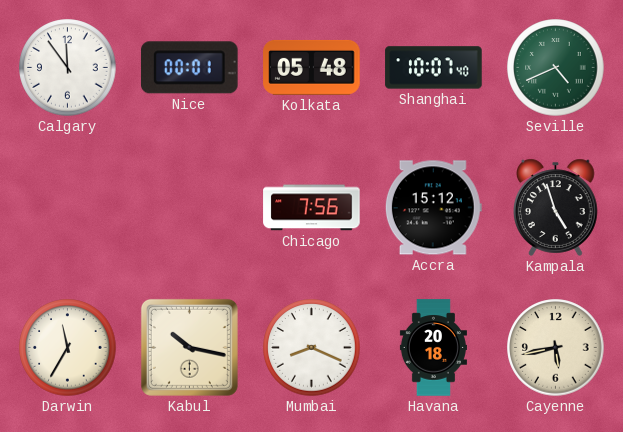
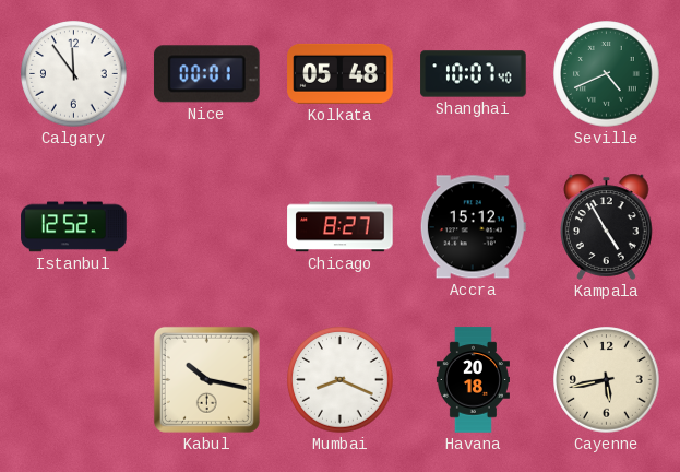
Istanbul: none -> 12:52
Chicago: 7:56 -> 8:27
Kampala: 4:57 -> 4:55
Darwin: 11:35 -> none
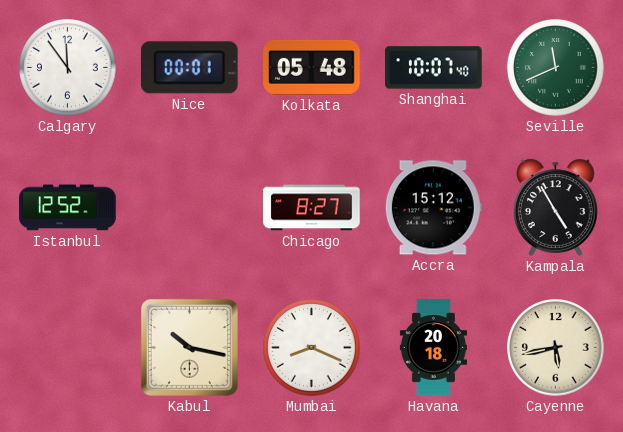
Seville: 4:41 -> 11:41
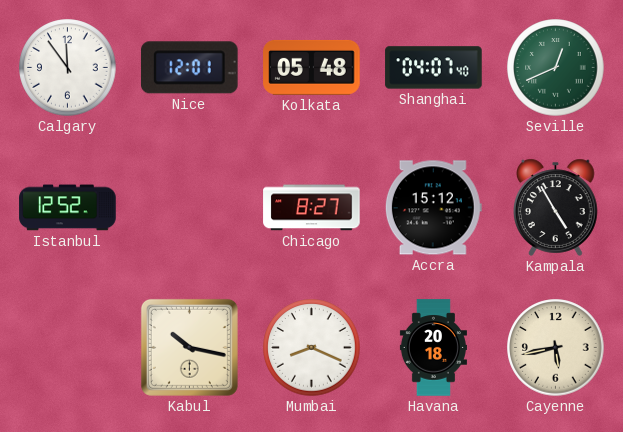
Nice: 00:01 -> 12:01
Shanghai: 10:07 -> 04:07
Seville: 11:41 -> 12:41
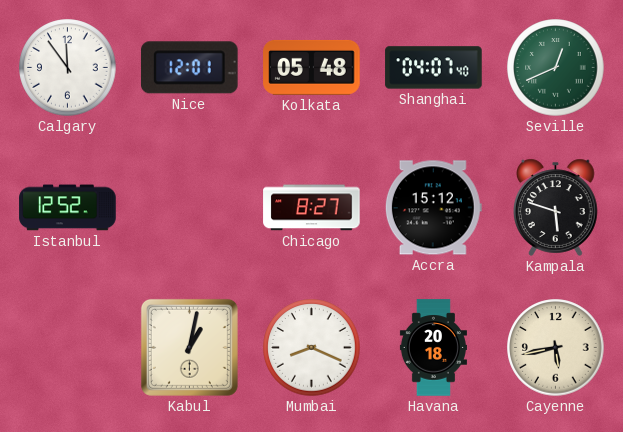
Kampala: 4:55 -> 5:48
Kabul: 10:17 -> 1:02
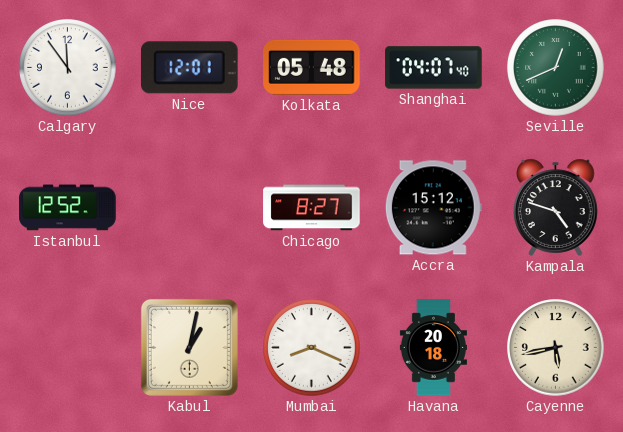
Kampala: 5:48 -> 4:48
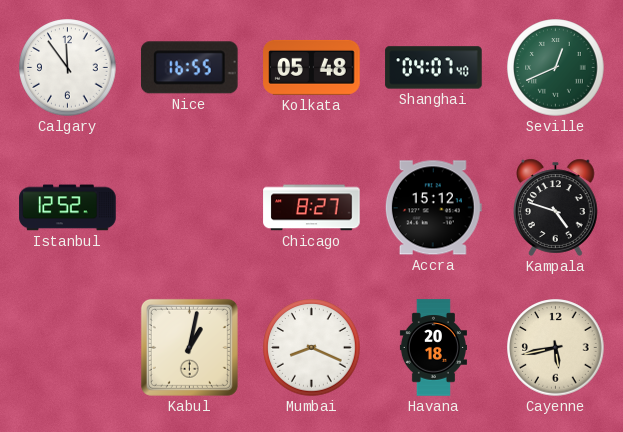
Nice: 12:01 -> 16:55
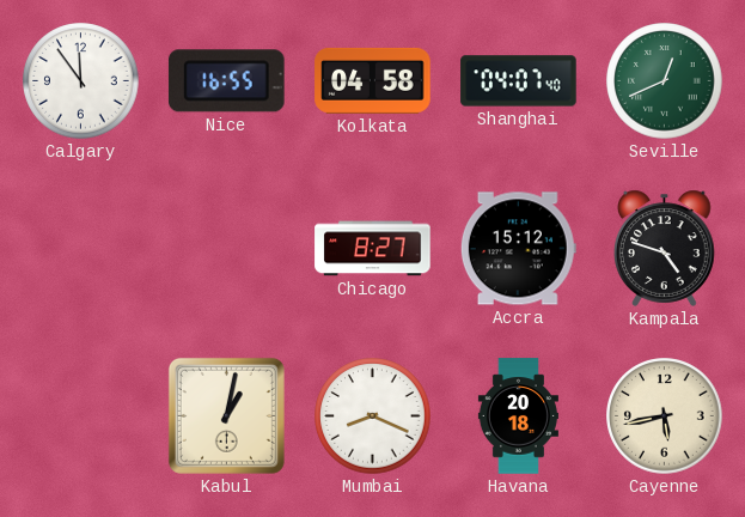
Kolkata: 05:48 -> 04:58
Istanbul: 12:52 -> none
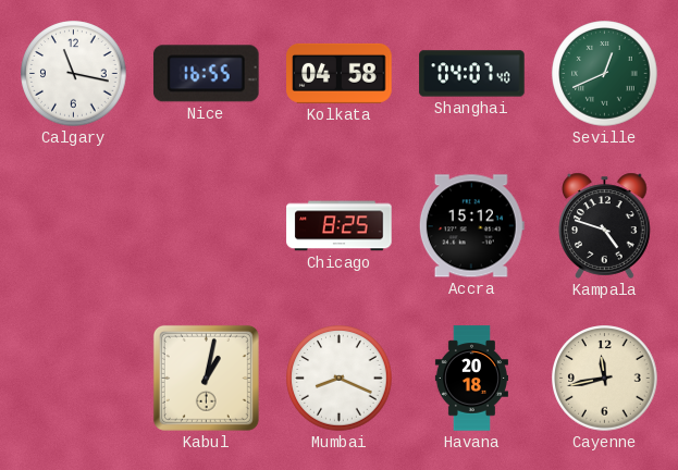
Calgary: 11:54 -> 11:17
Chicago: 8:27 -> 8:25
Cayenne: 5:43 -> 11:43
